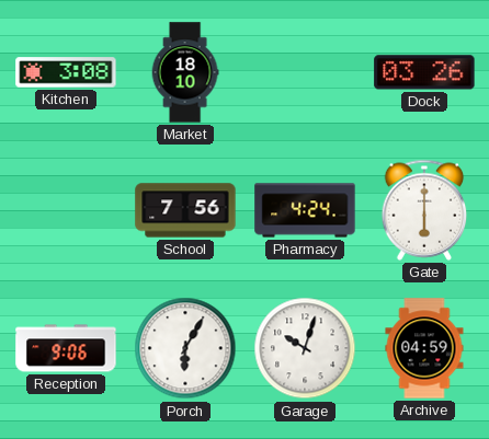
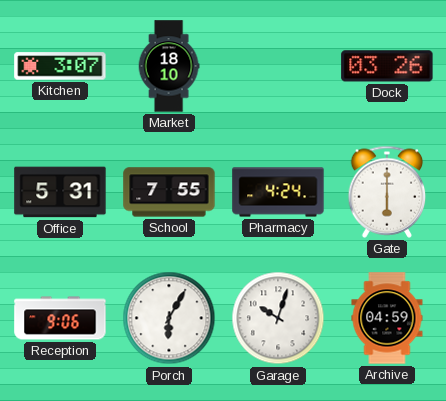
Kitchen: 3:08 -> 3:07
Office: none -> 5:31
School: 7:56 -> 7:55
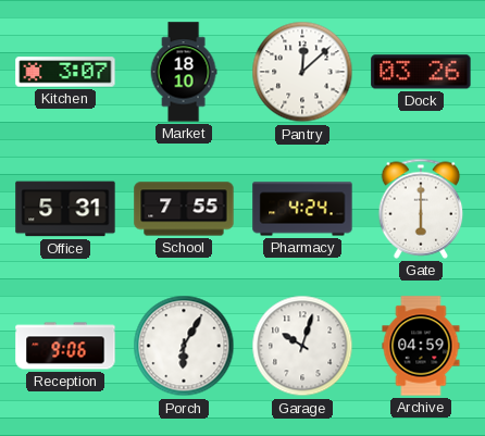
Pantry: none -> 12:08
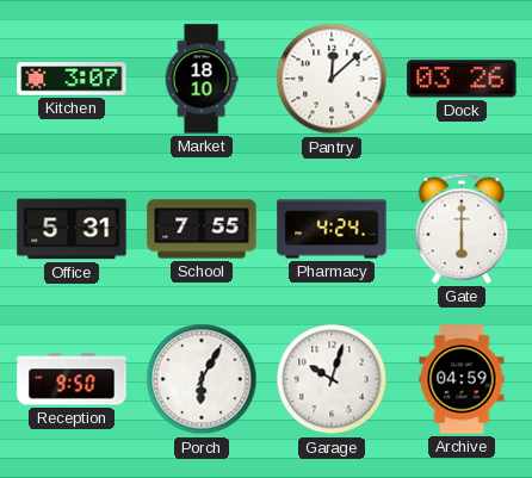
Reception: 9:06 -> 9:50
